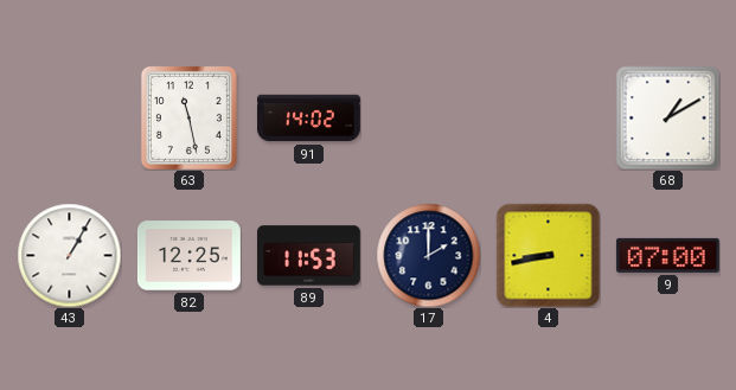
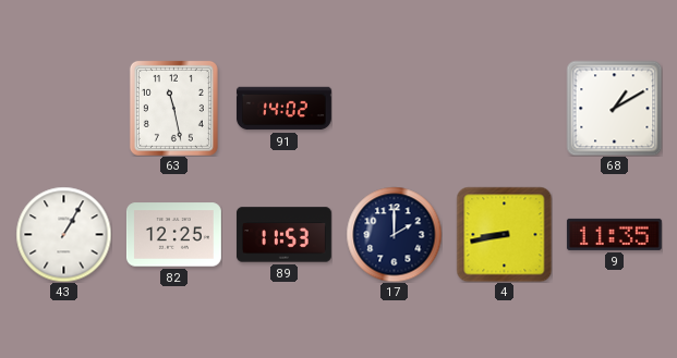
9: 07:00 -> 11:35
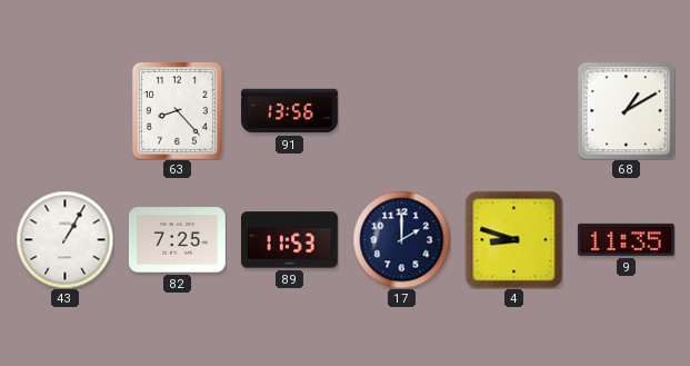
63: 11:28 -> 8:23
91: 14:02 -> 13:56
82: 12:25 -> 7:25
4: 8:43 -> 8:48
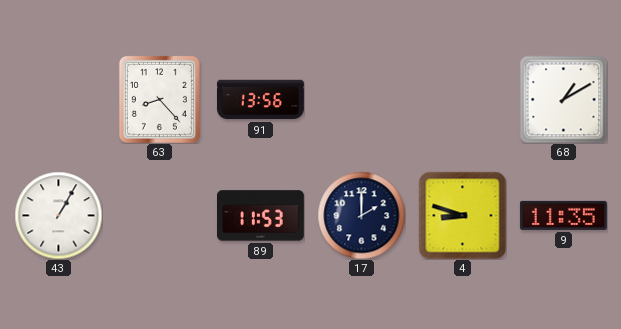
82: 7:25 -> none
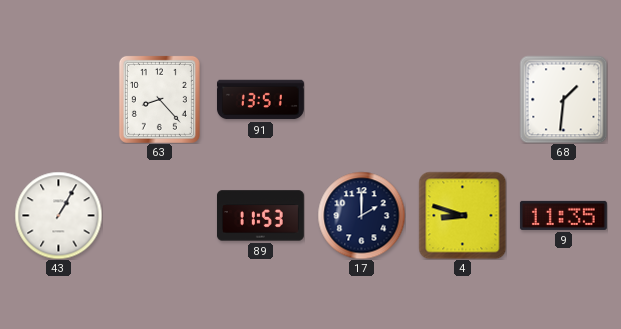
91: 13:56 -> 13:51
68: 1:10 -> 1:31
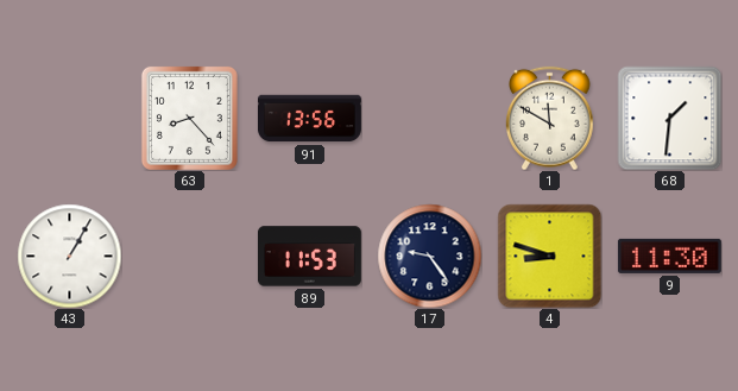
91: 13:51 -> 13:56
1: none -> 11:50
17: 2:00 -> 9:24
9: 11:35 -> 11:30
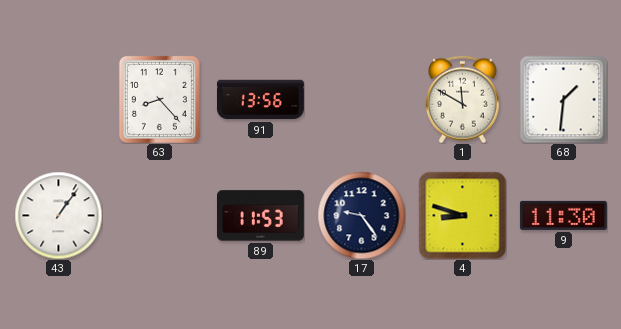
43: 1:05 -> 1:06
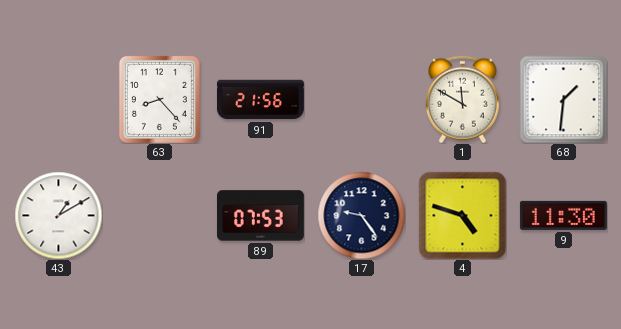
91: 13:56 -> 21:56
43: 1:06 -> 1:10
89: 11:53 -> 07:53
4: 8:48 -> 4:48
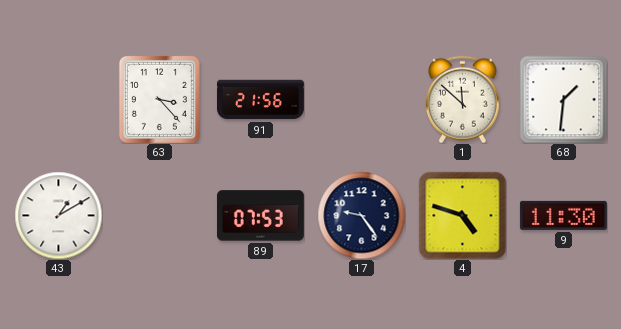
63: 8:23 -> 3:23
1: 11:50 -> 11:52
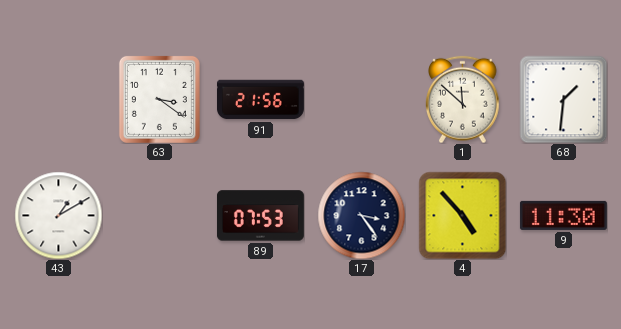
63: 3:23 -> 3:21
17: 9:24 -> 3:24
4: 4:48 -> 4:53
